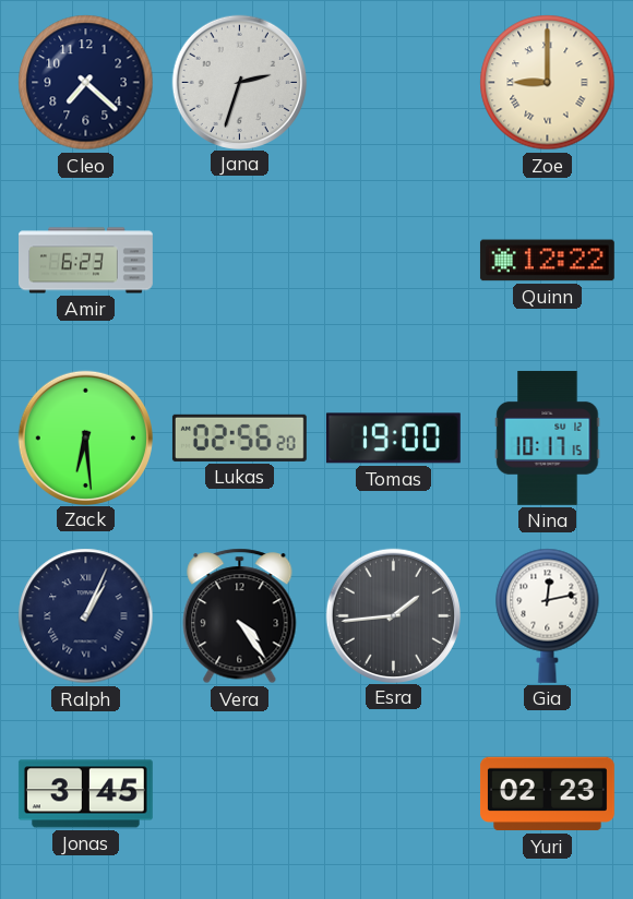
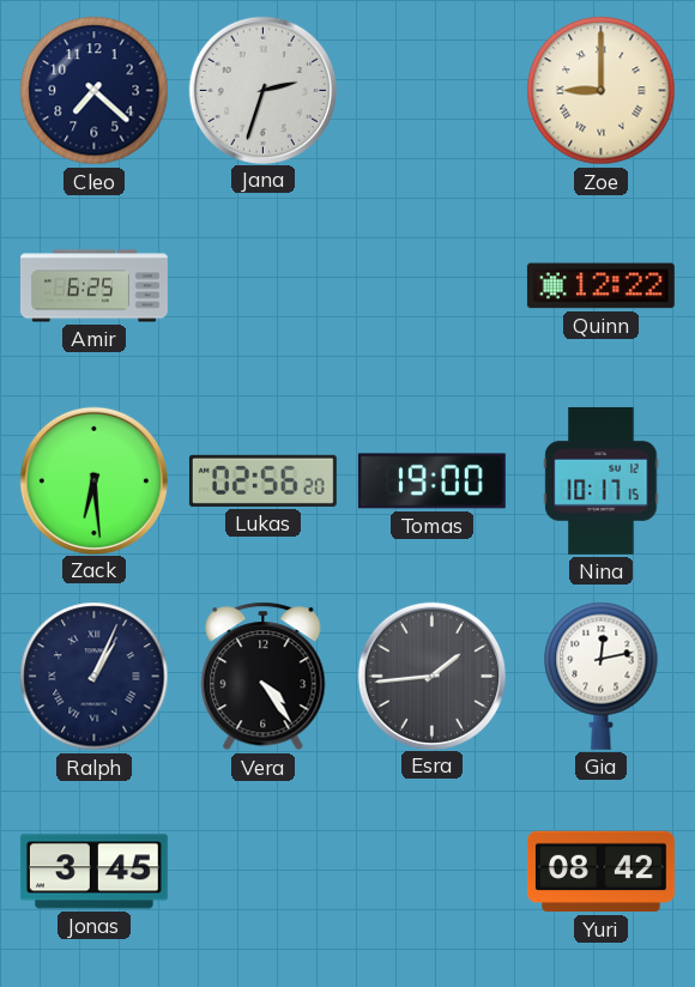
Amir: 6:23 -> 6:25
Yuri: 02:23 -> 08:42
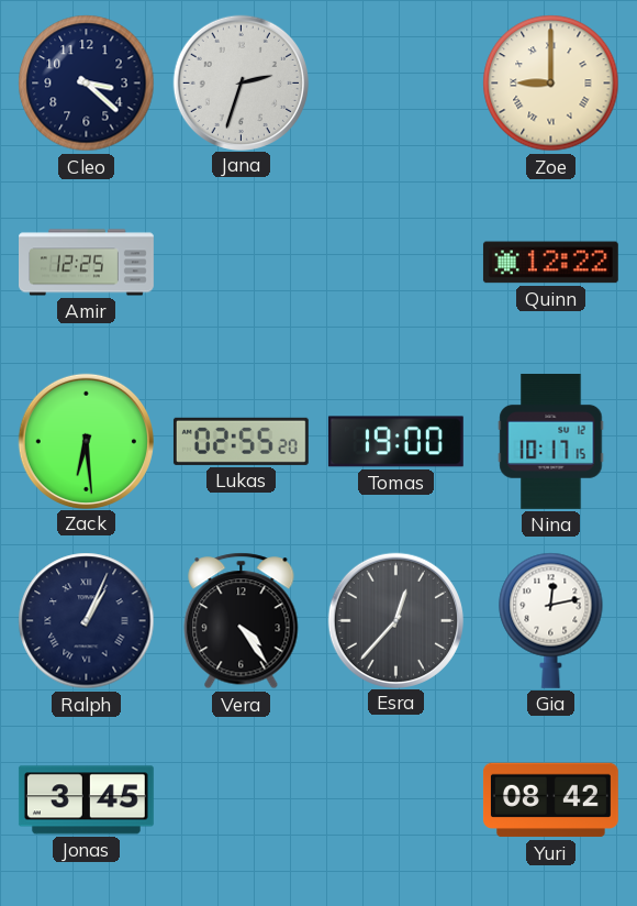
Cleo: 7:22 -> 3:22
Amir: 6:25 -> 12:25
Lukas: 02:56 -> 02:55
Esra: 1:44 -> 12:37
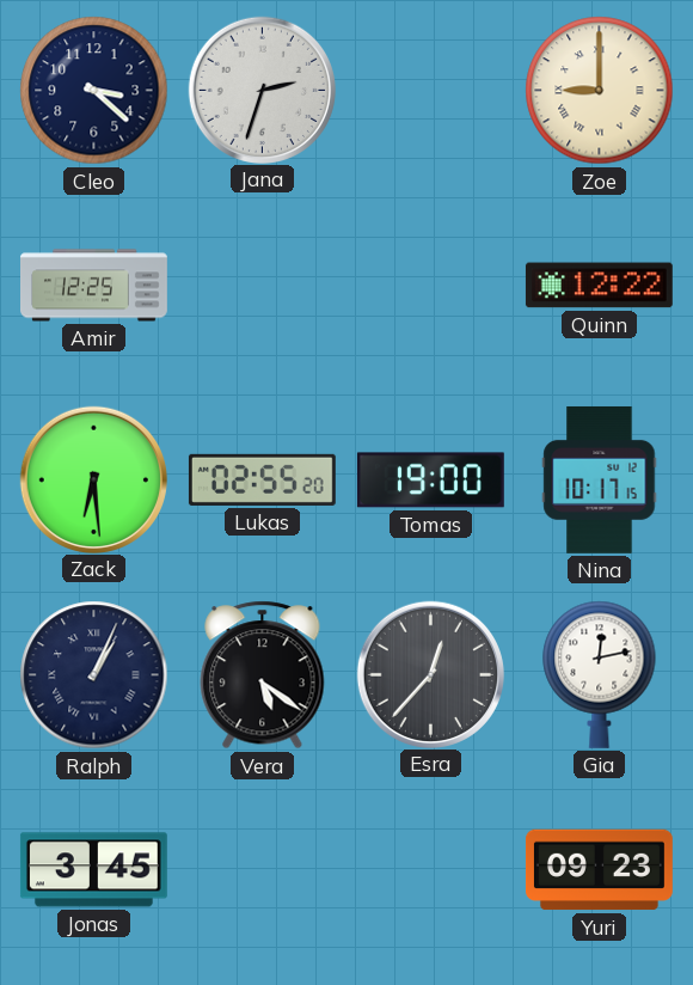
Vera: 4:24 -> 5:21
Yuri: 08:42 -> 09:23
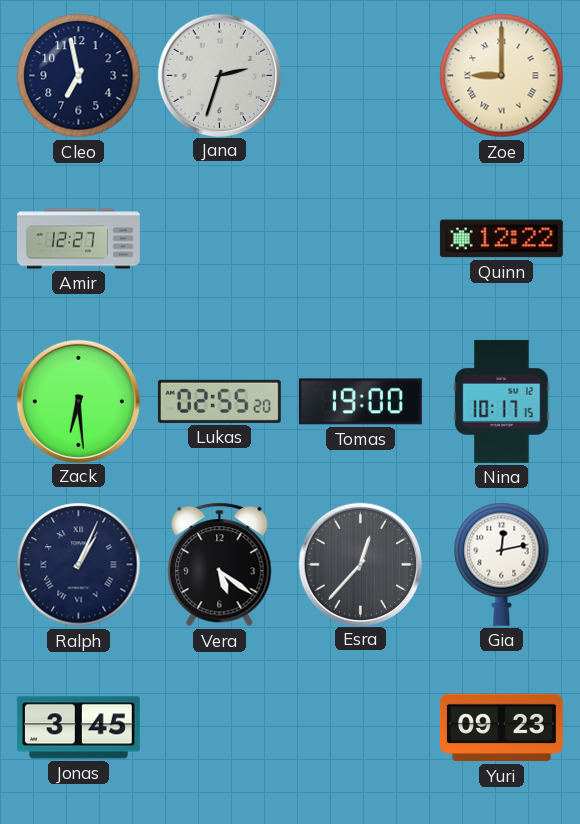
Cleo: 3:22 -> 6:58
Amir: 12:25 -> 12:27
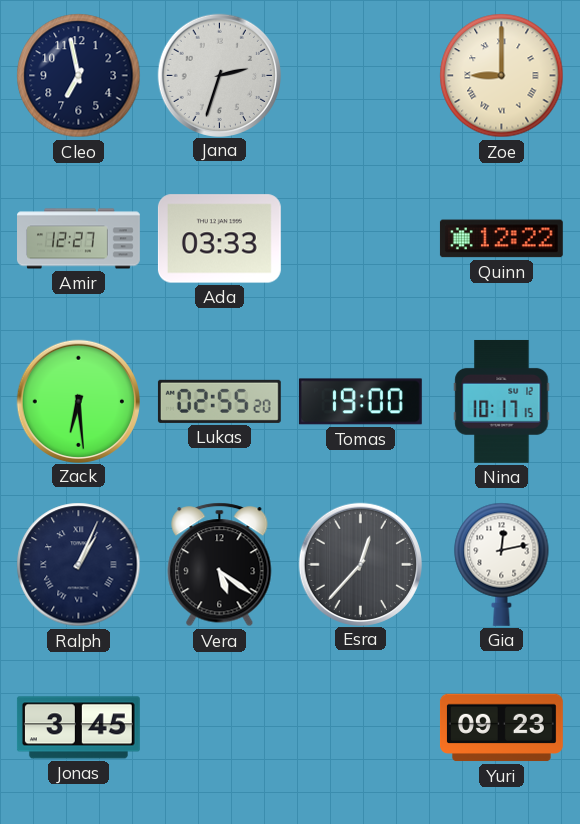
Ada: none -> 03:33
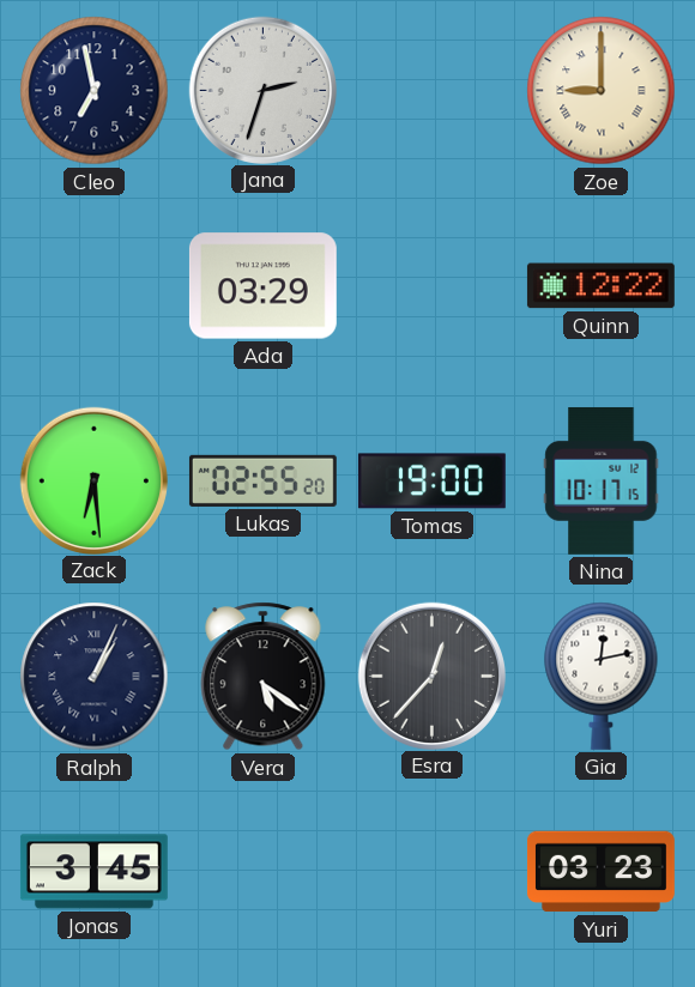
Amir: 12:27 -> none
Ada: 03:33 -> 03:29
Yuri: 09:23 -> 03:23
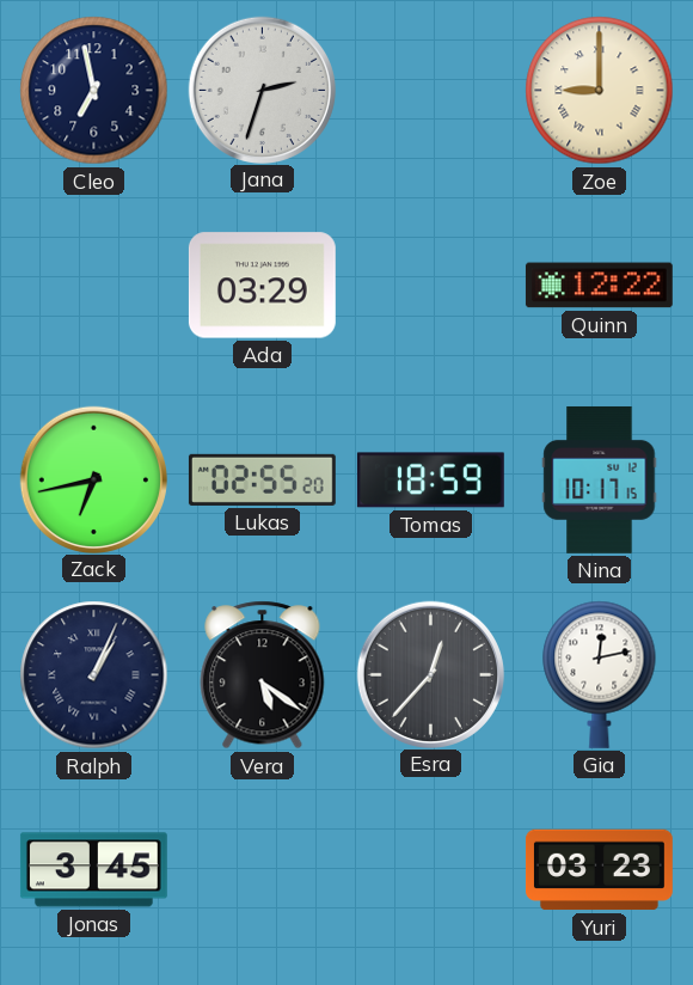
Zack: 6:29 -> 6:43
Tomas: 19:00 -> 18:59
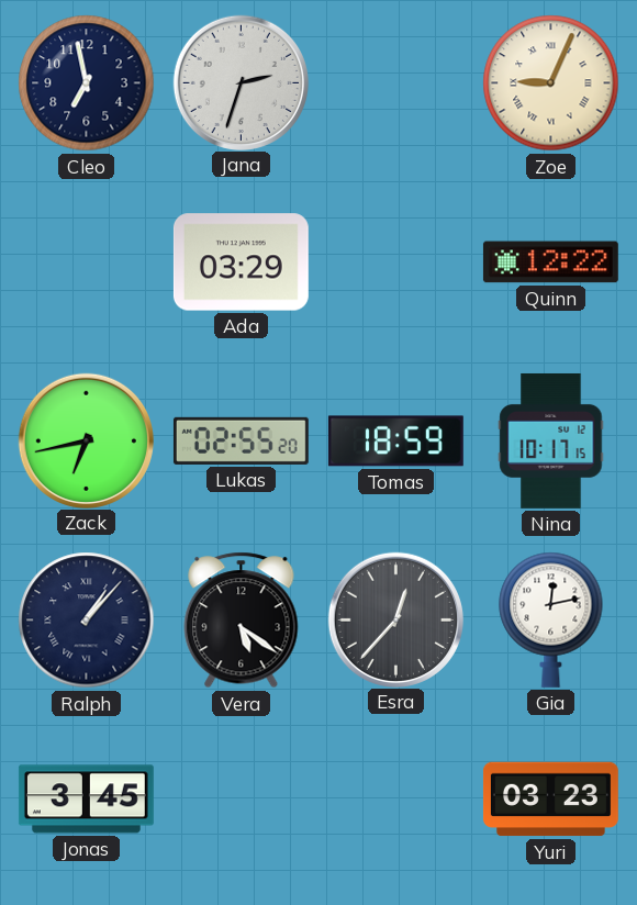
Zoe: 9:00 -> 9:04
Ralph: 1:04 -> 1:07
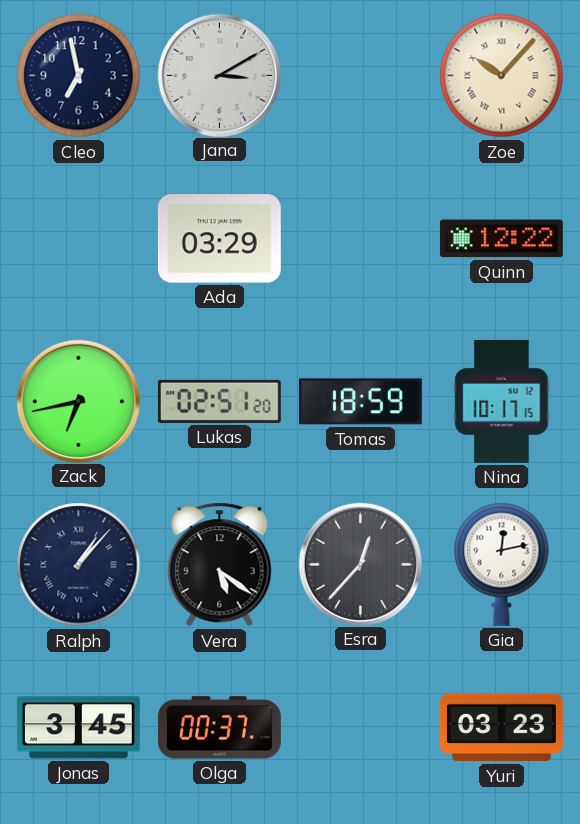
Jana: 2:33 -> 3:10
Zoe: 9:04 -> 10:07
Lukas: 02:55 -> 02:51
Olga: none -> 00:37
